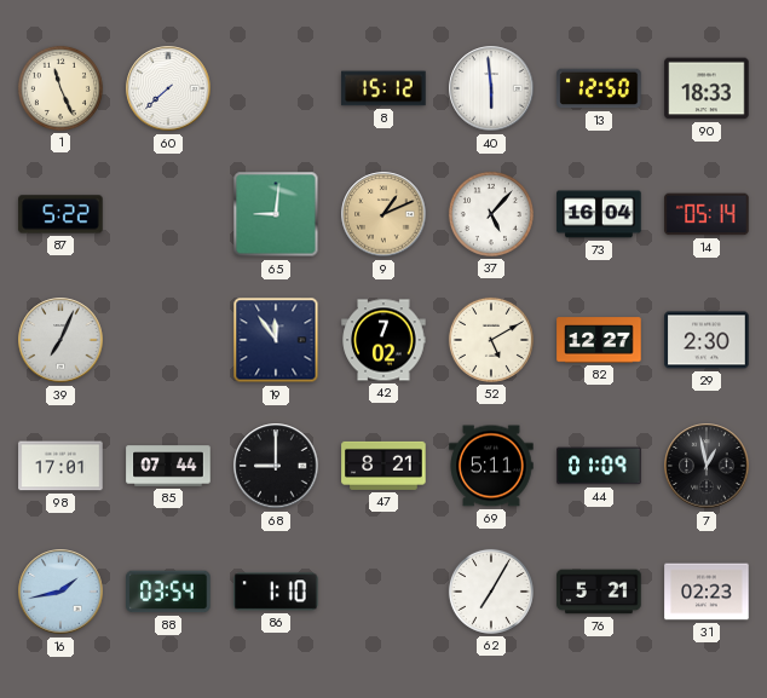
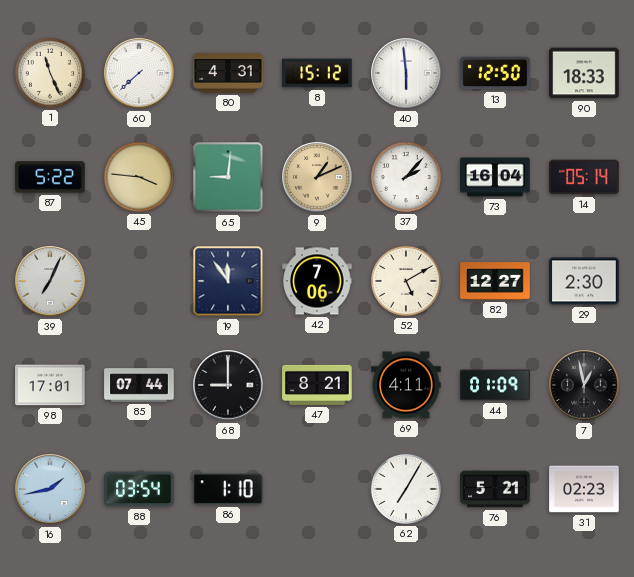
80: none -> 4:31
45: none -> 3:46
37: 5:07 -> 2:07
42: 7:02 -> 7:06
69: 5:11 -> 4:11
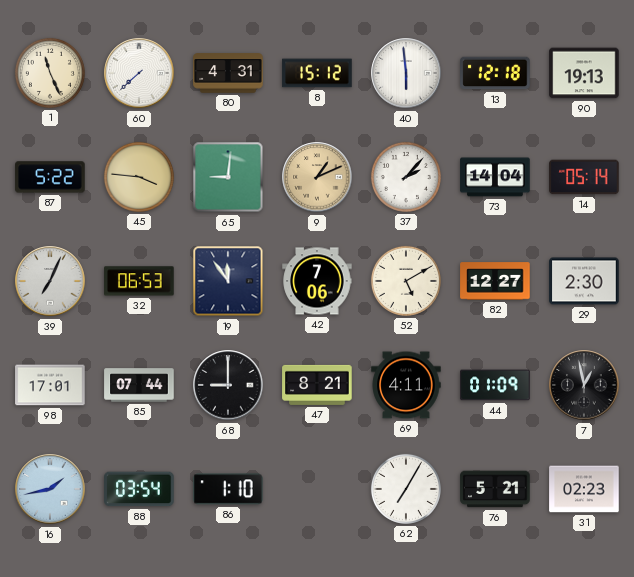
13: 12:50 -> 12:18
90: 18:33 -> 19:13
73: 16:04 -> 14:04
32: none -> 06:53
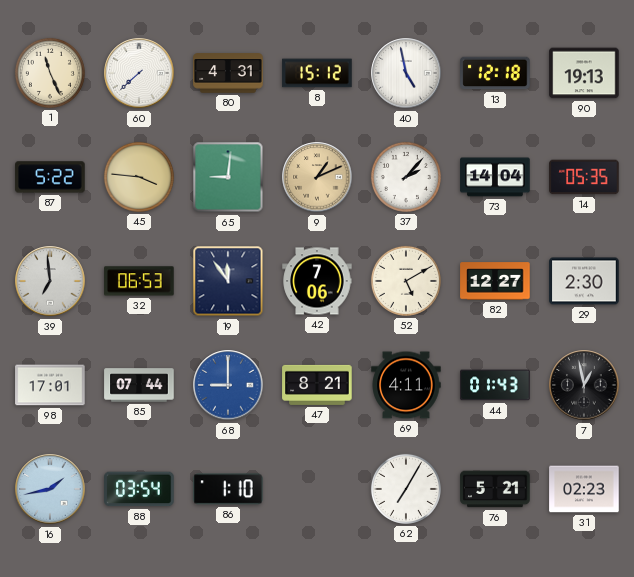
40: 5:59 -> 4:58
14: 05:14 -> 05:35
39: 7:04 -> 6:59
68 dial: black -> blue
44: 01:09 -> 01:43
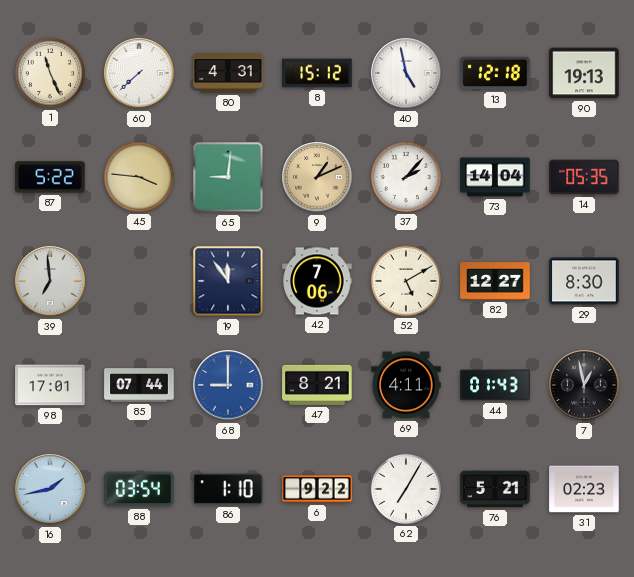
32: 06:53 -> none
29: 2:30 -> 8:30
6: none -> 9:22
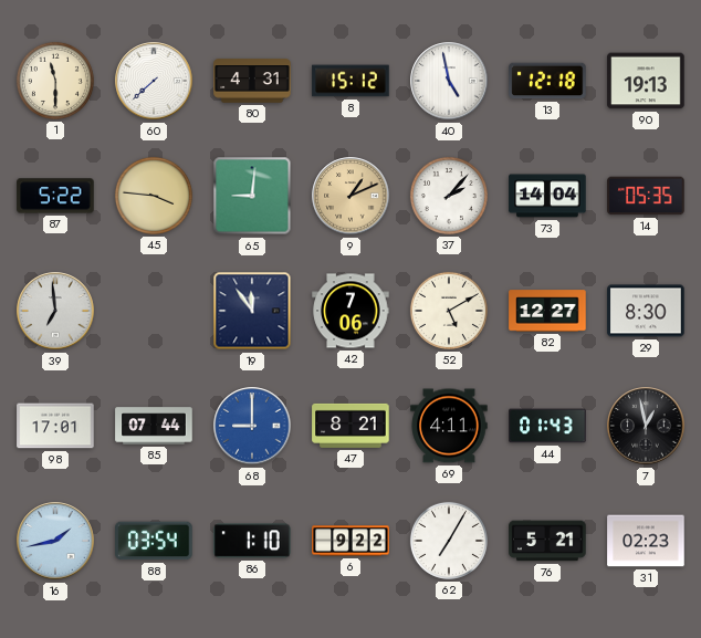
1: 11:26 -> 11:30
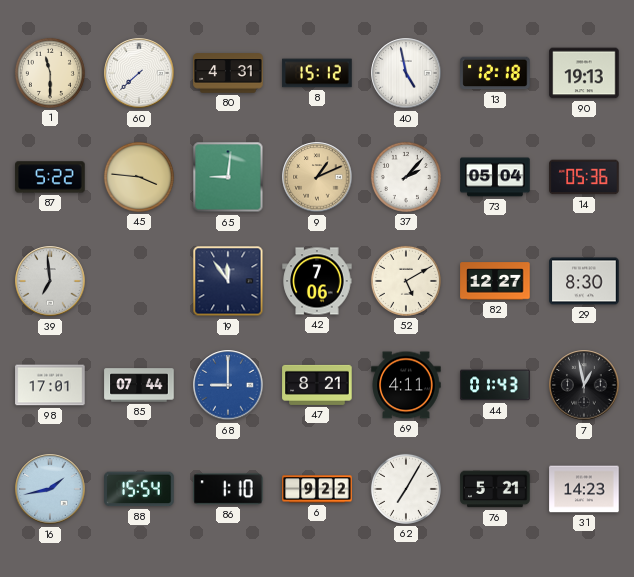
73: 14:04 -> 05:04
14: 05:35 -> 05:36
88: 03:54 -> 15:54
31: 02:23 -> 14:23
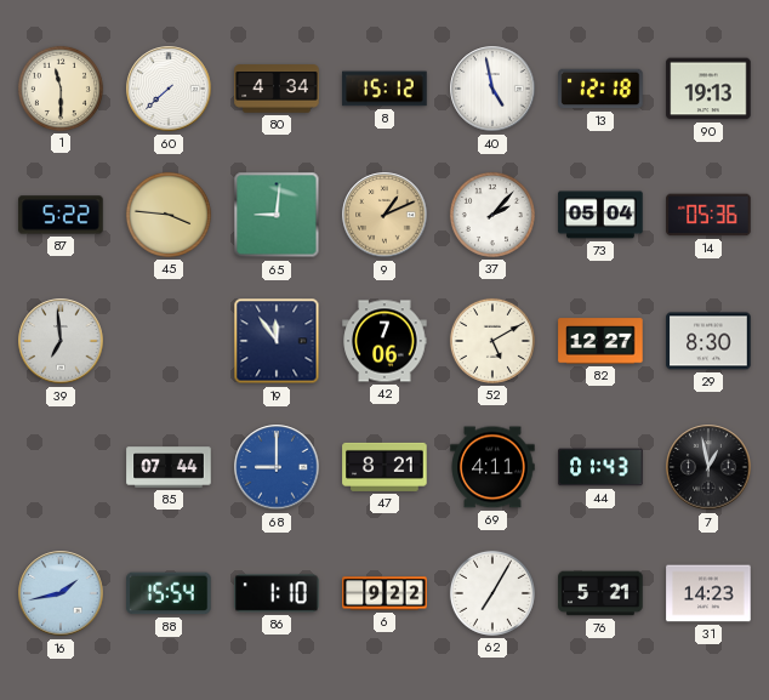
80: 4:31 -> 4:34
98: 17:01 -> none
